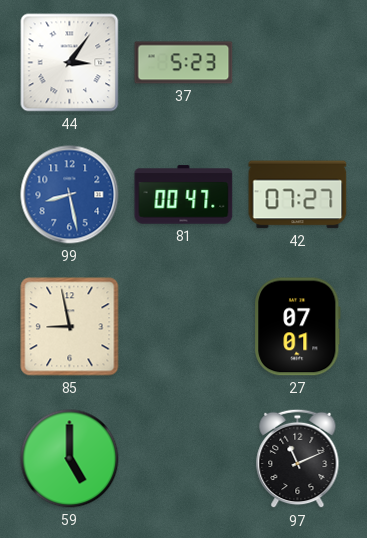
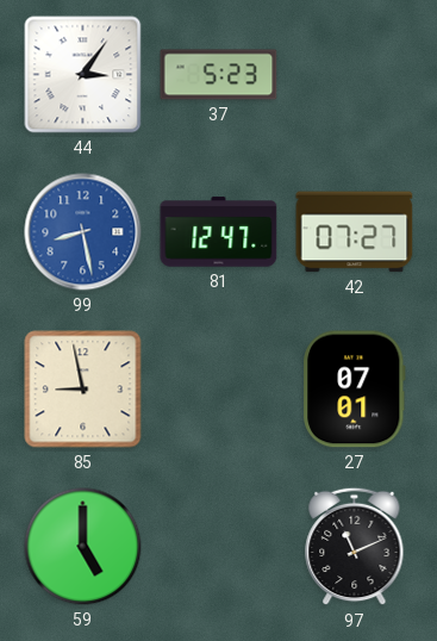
81: 00:47 -> 12:47
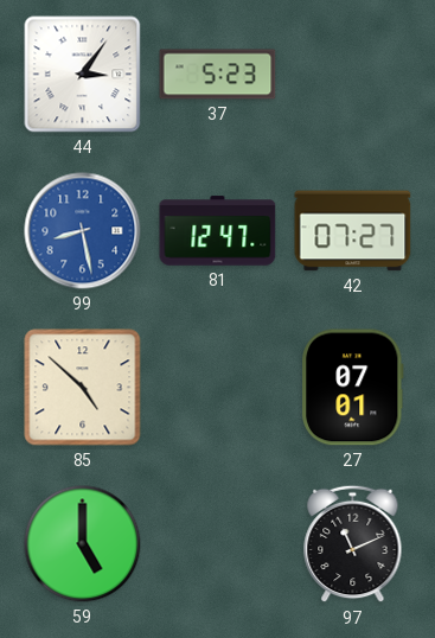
85: 8:58 -> 4:52
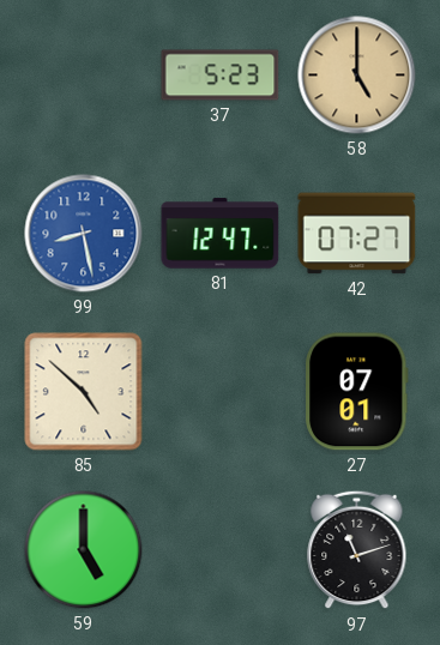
44: 3:06 -> none
58: none -> 5:00
97: 11:11 -> 11:12
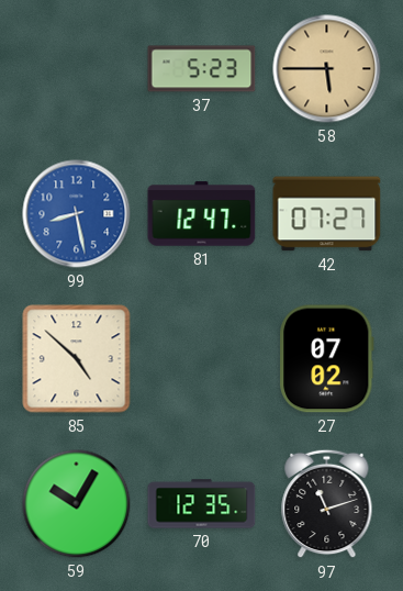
58: 5:00 -> 5:45
27: 07:01 -> 07:02
59: 5:00 -> 10:05
70: none -> 12:35
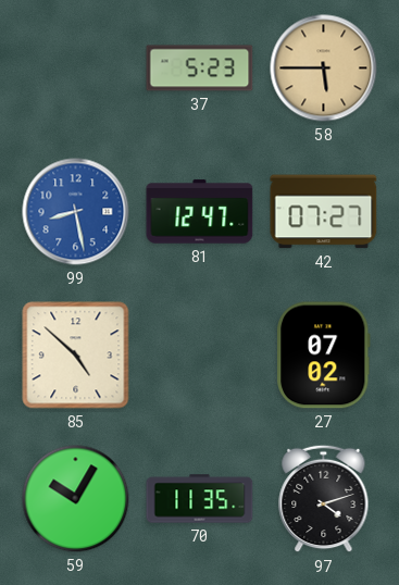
70: 12:35 -> 11:35
97: 11:12 -> 4:12
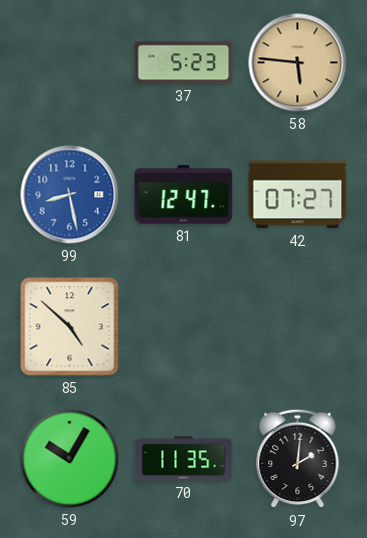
58: 5:45 -> 5:46
27: 07:02 -> none
97: 4:12 -> 2:01
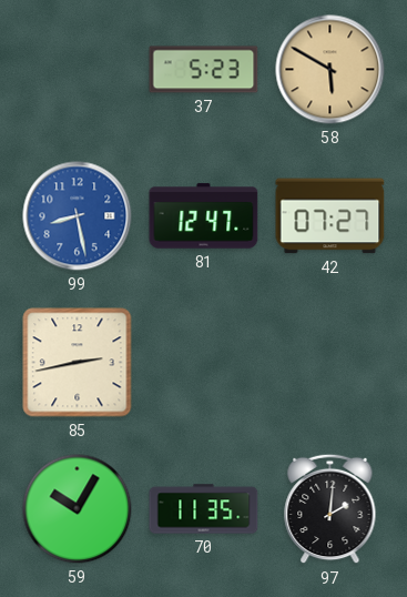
58: 5:46 -> 5:50
85: 4:52 -> 2:43
